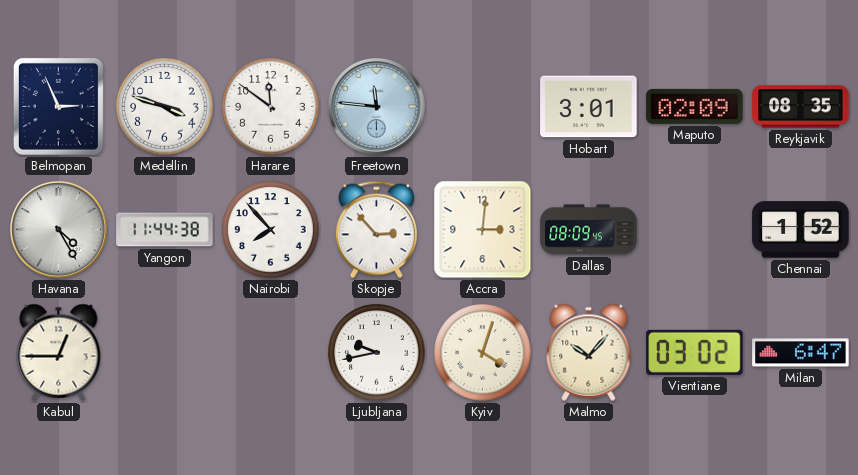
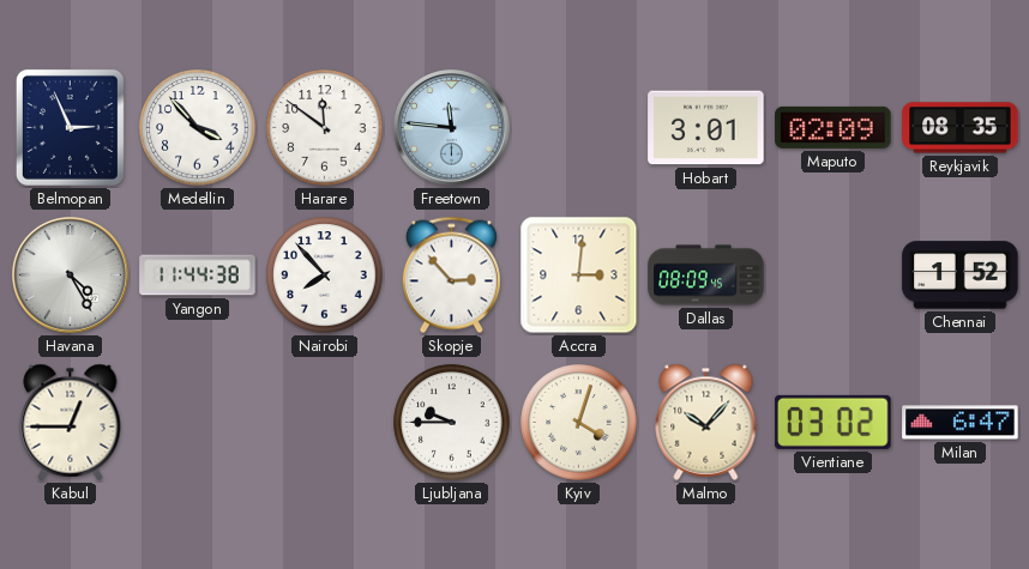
Medellin: 3:48 -> 3:53
Ljubljana: 9:43 -> 9:45
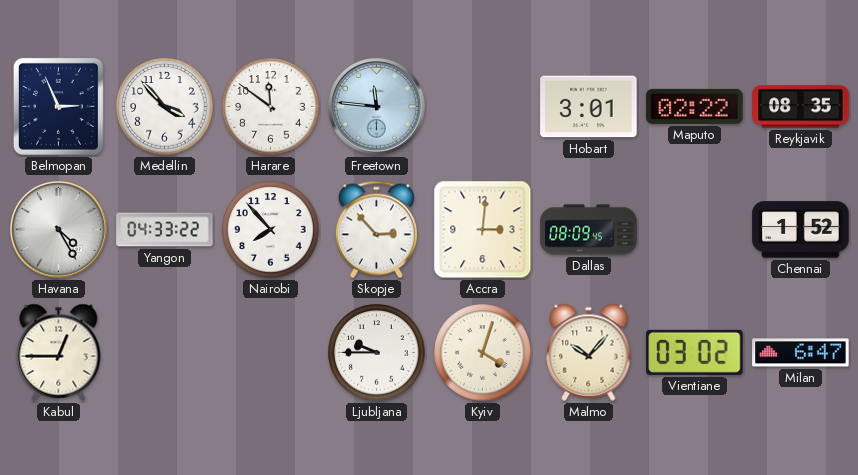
Maputo: 02:09 -> 02:22
Yangon: 11:44 -> 04:33
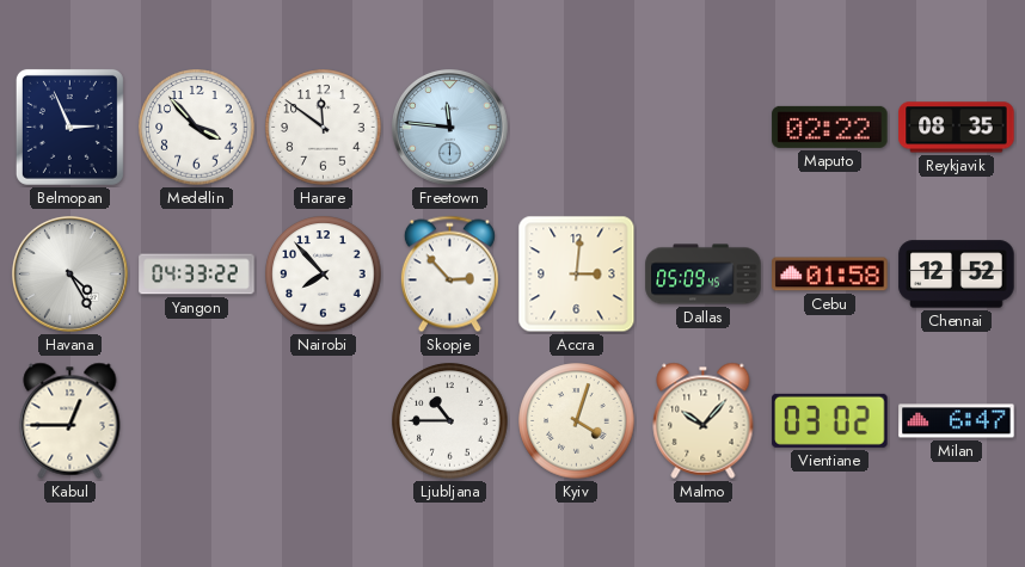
Hobart: 3:01 -> none
Dallas: 08:09 -> 05:09
Cebu: none -> 01:58
Chennai: 1:52 -> 12:52
Ljubljana: 9:45 -> 10:45
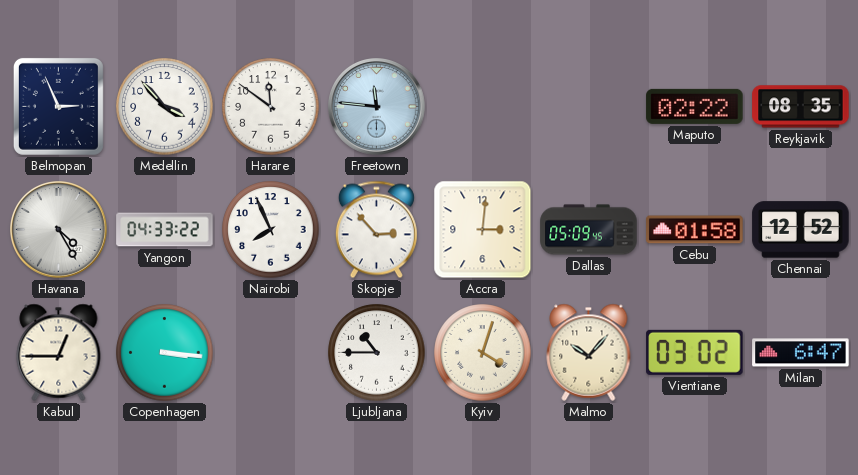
Nairobi: 7:53 -> 7:56
Copenhagen: none -> 3:16
